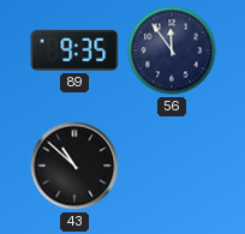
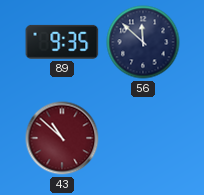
56: 11:54 -> 11:52
43 dial: black -> burgundy
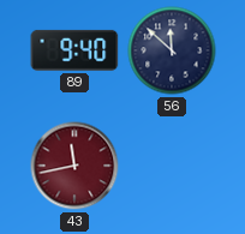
89: 9:35 -> 9:40
43: 10:52 -> 11:43
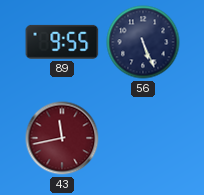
89: 9:40 -> 9:55
56: 11:52 -> 5:26
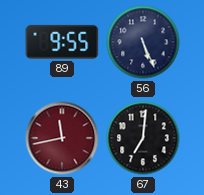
67: none -> 7:01
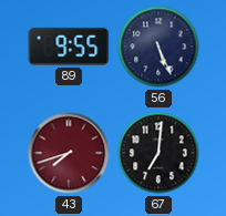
43: 11:43 -> 7:42
